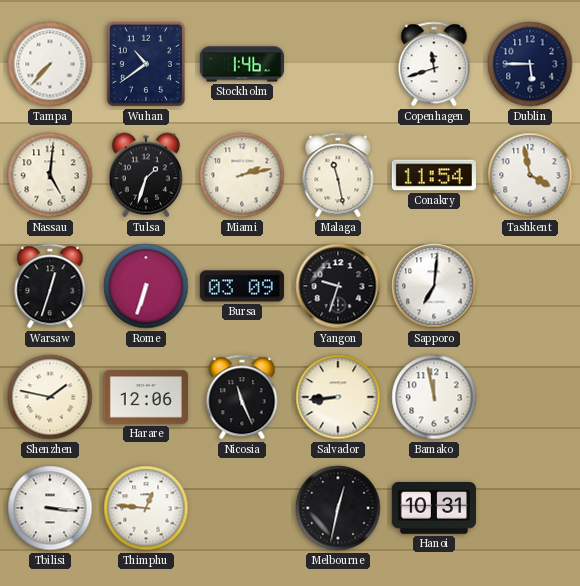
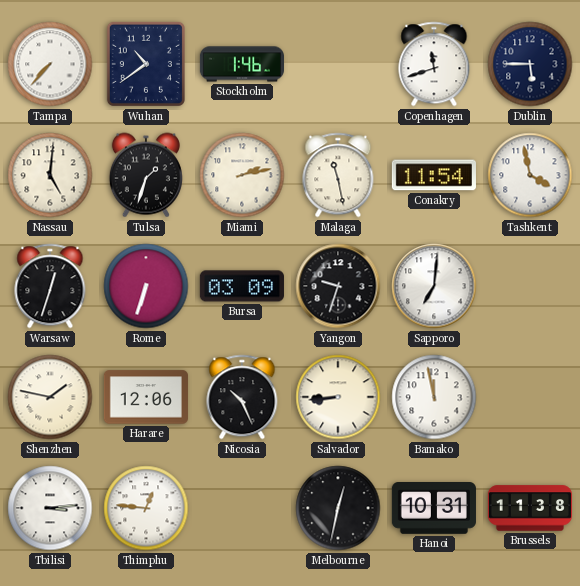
Nicosia: 11:26 -> 10:26
Tbilisi: 3:16 -> 3:14
Brussels: none -> 11:38
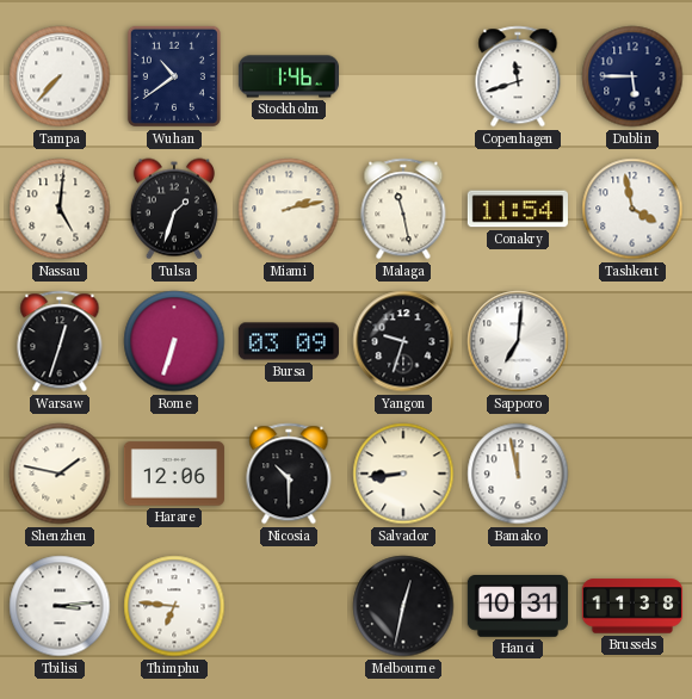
Nicosia: 10:26 -> 10:30
Thimphu: 12:46 -> 6:46
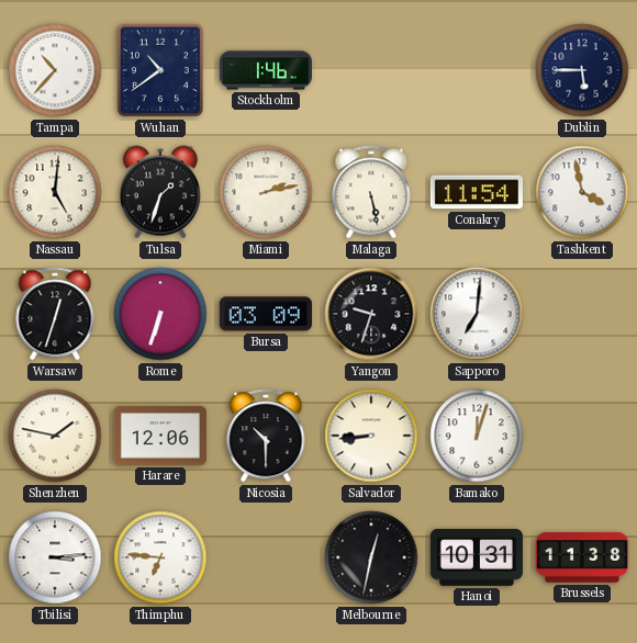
Tampa: 7:37 -> 10:37
Copenhagen: 11:42 -> none
Malaga: 11:28 -> 5:28
Bamako: 11:58 -> 12:03
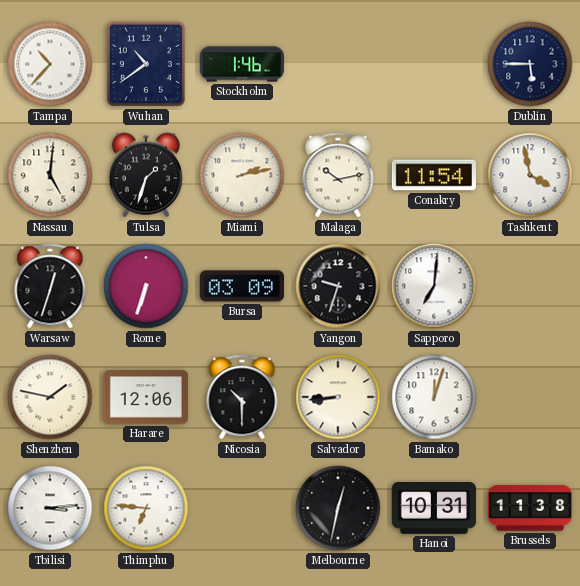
Malaga: 5:28 -> 10:13
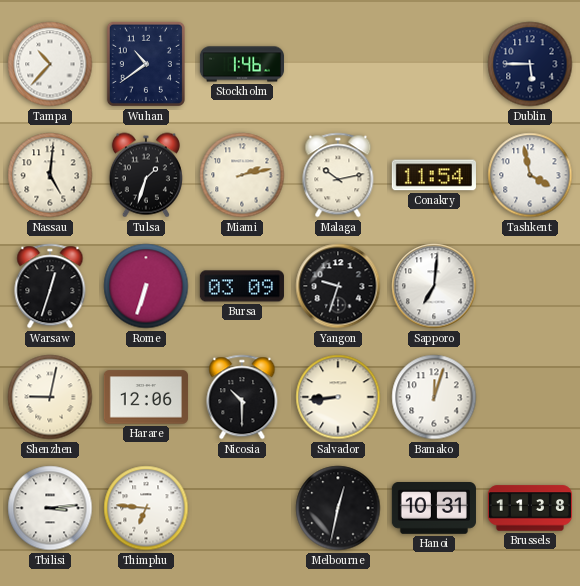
Shenzhen: 1:47 -> 9:02
